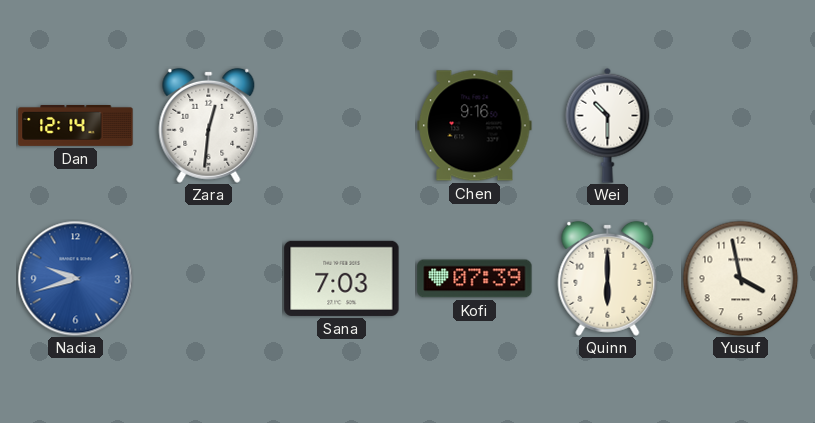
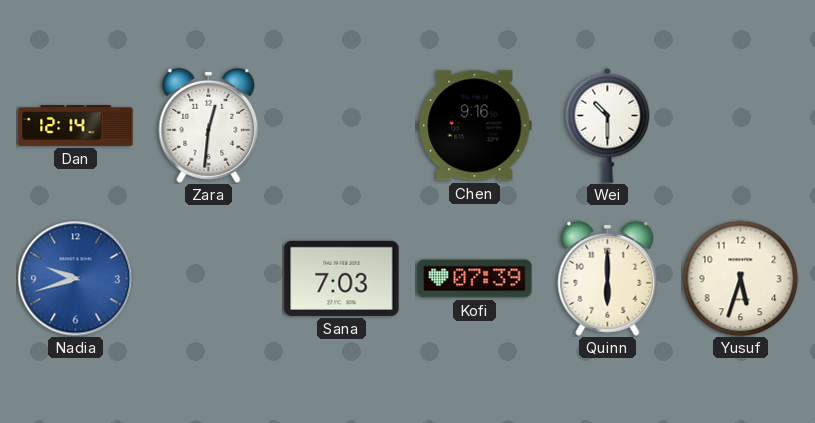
Yusuf: 3:58 -> 5:33
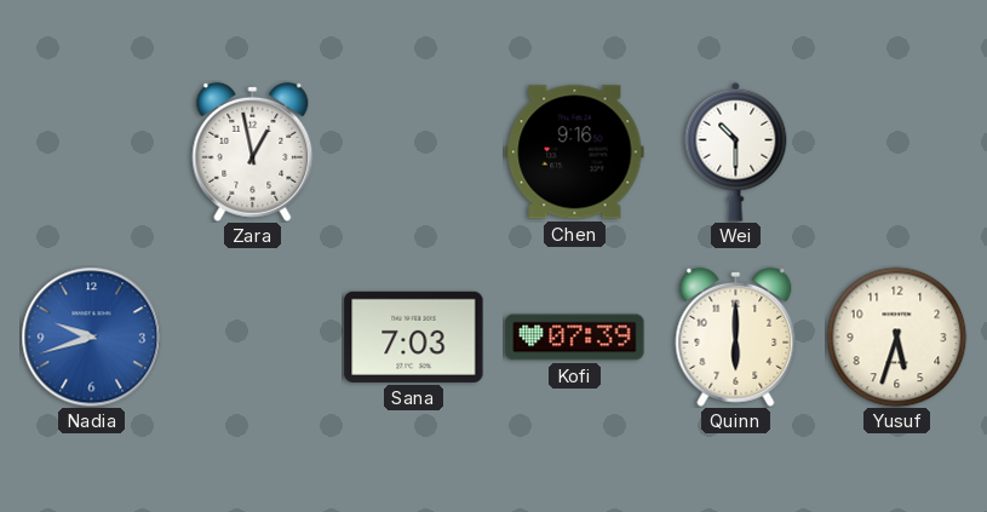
Dan: 12:14 -> none
Zara: 12:31 -> 12:58
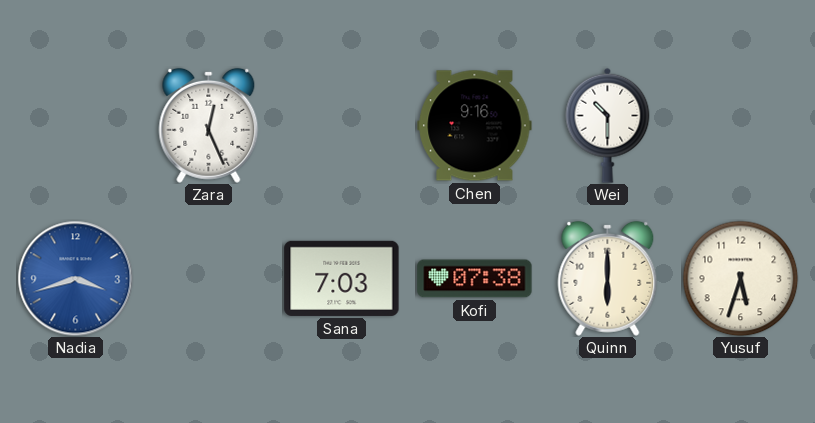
Zara: 12:58 -> 12:26
Nadia: 9:42 -> 3:42
Kofi: 07:39 -> 07:38
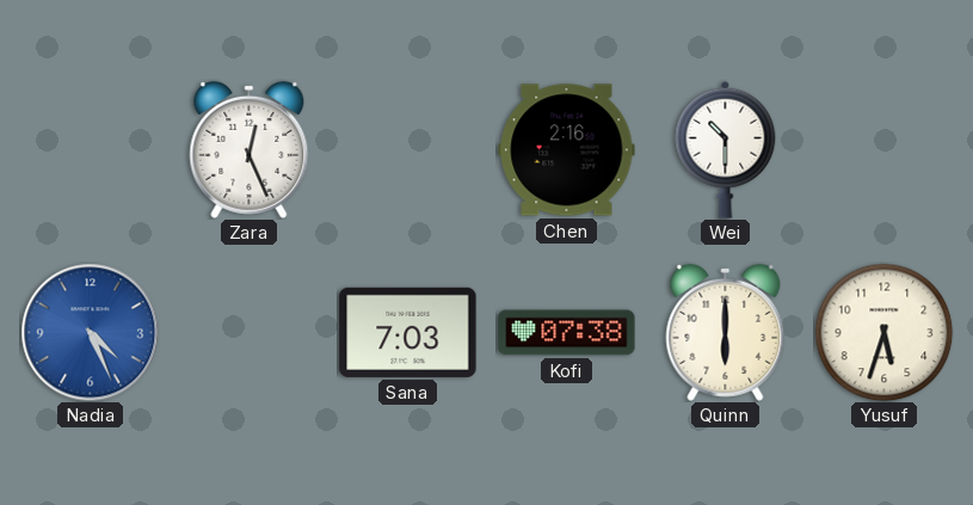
Chen: 9:16 -> 2:16
Nadia: 3:42 -> 4:26
